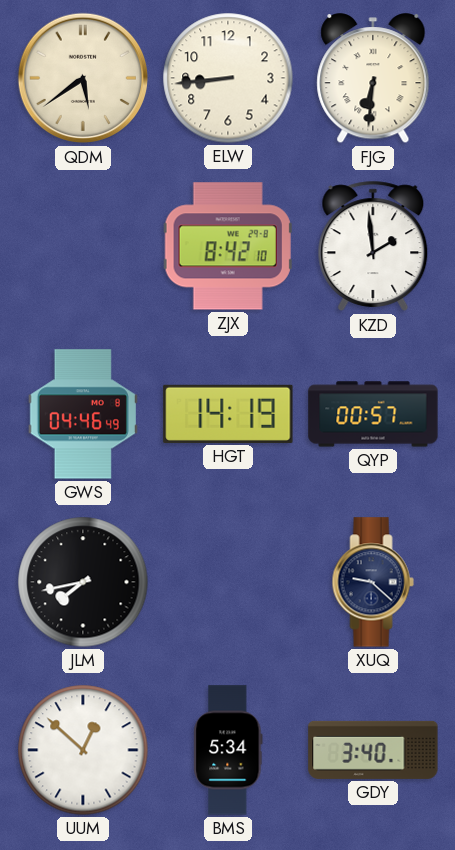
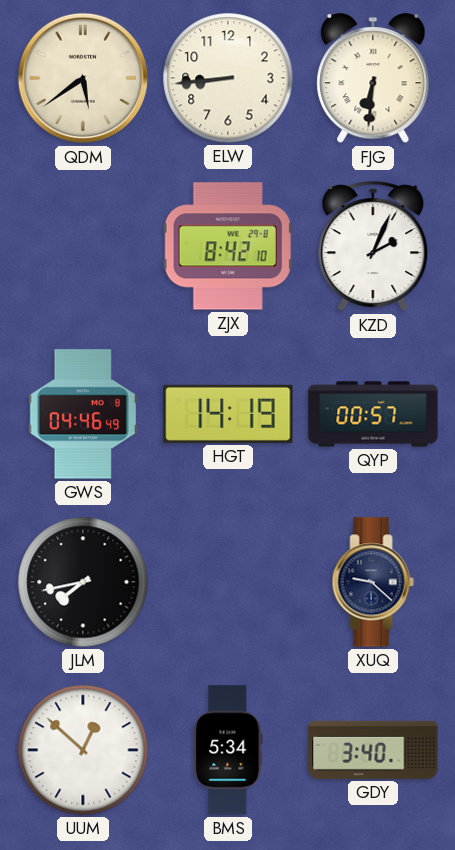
KZD: 1:59 -> 2:04
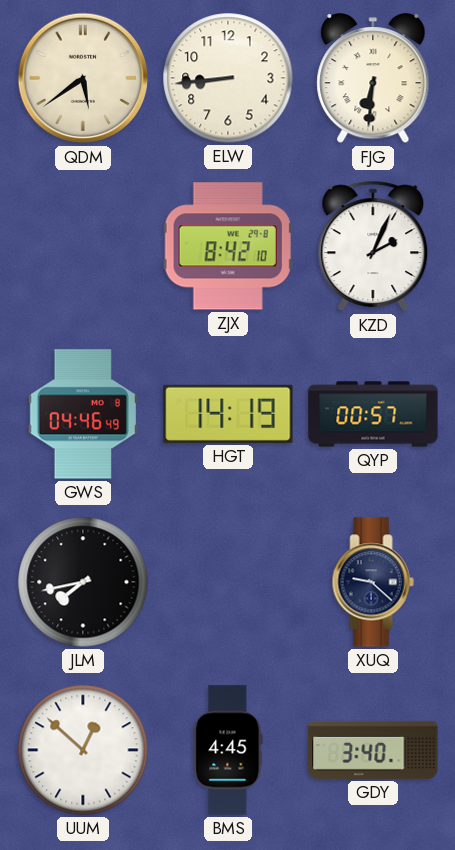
BMS: 5:34 -> 4:45
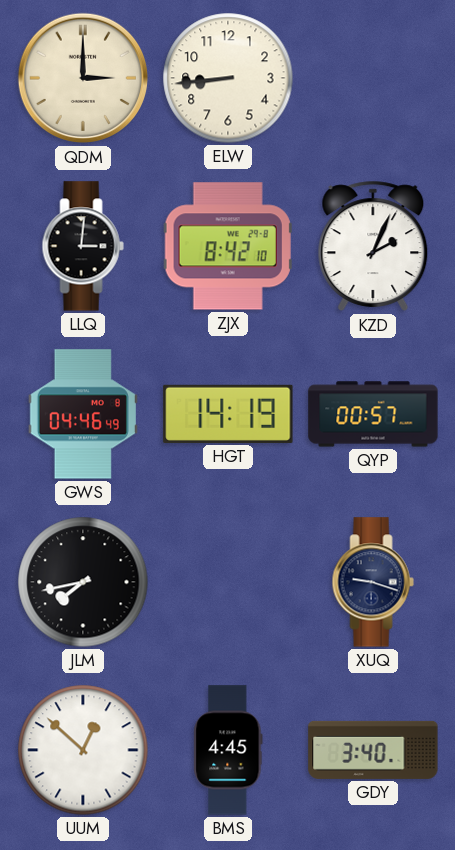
QDM: 5:39 -> 3:00
FJG: 6:31 -> none
LLQ: none -> 3:01
XUQ: 9:22 -> 9:18
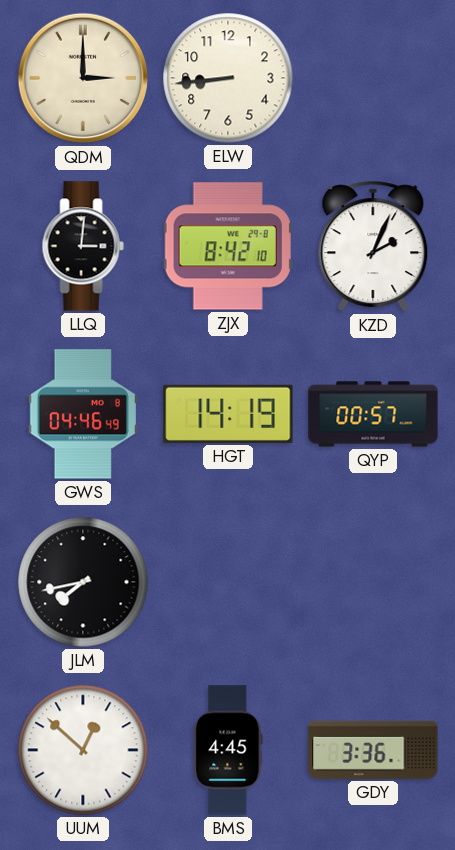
XUQ: 9:18 -> none
GDY: 3:40 -> 3:36
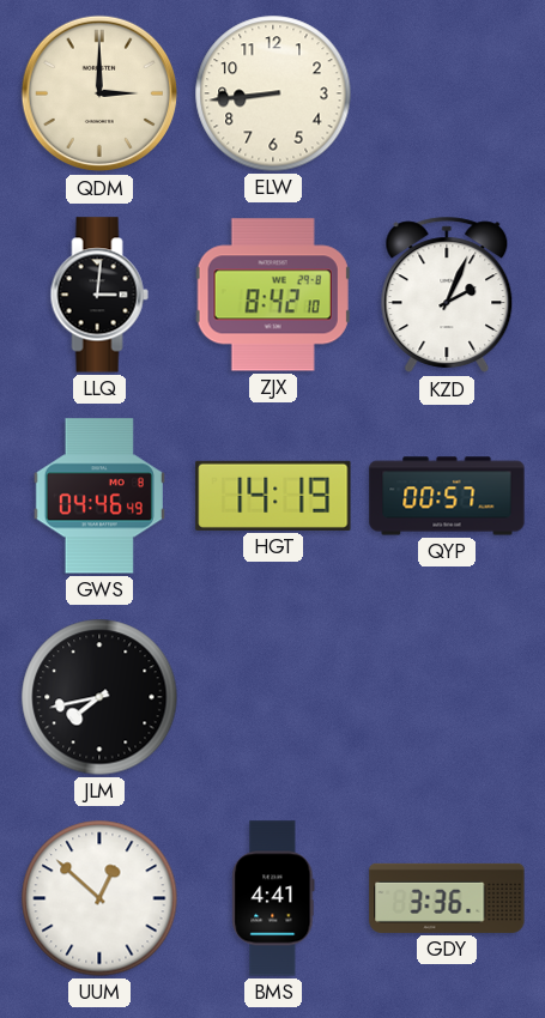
BMS: 4:45 -> 4:41
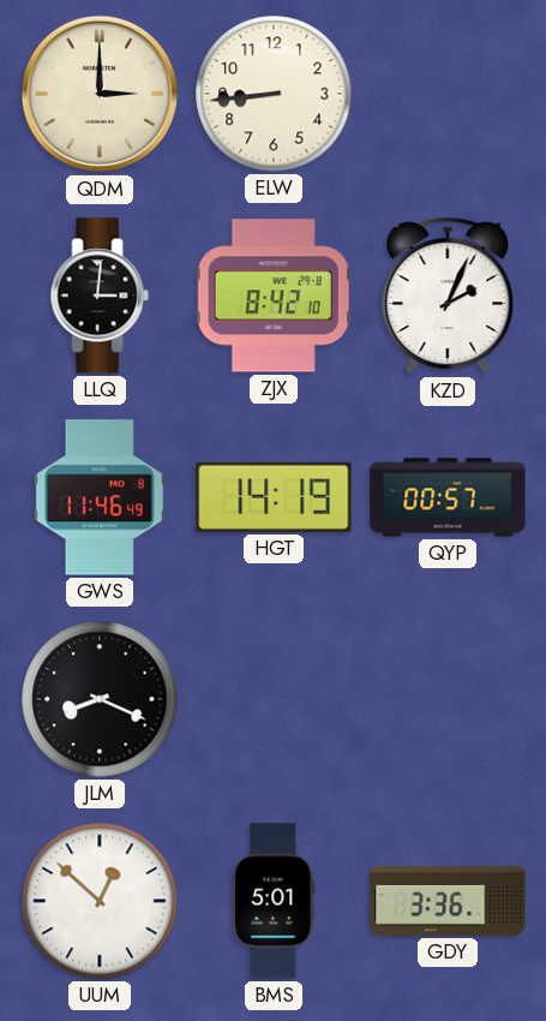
GWS: 04:46 -> 11:46
JLM: 7:43 -> 8:19
BMS: 4:41 -> 5:01
